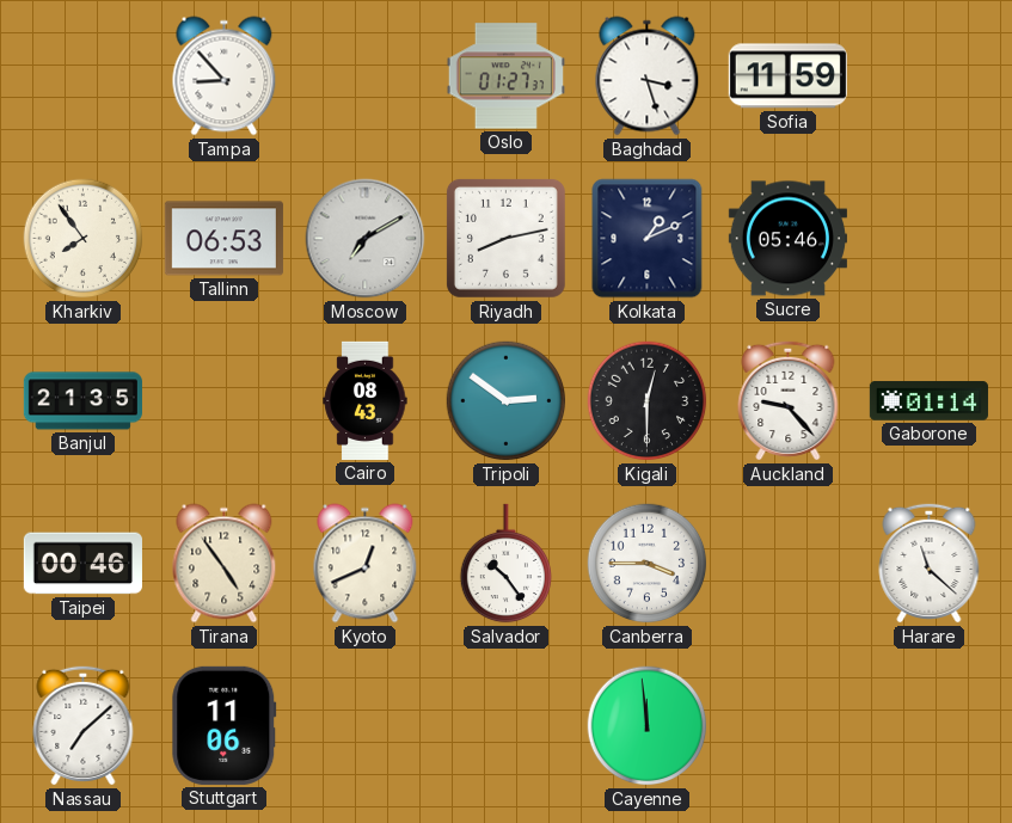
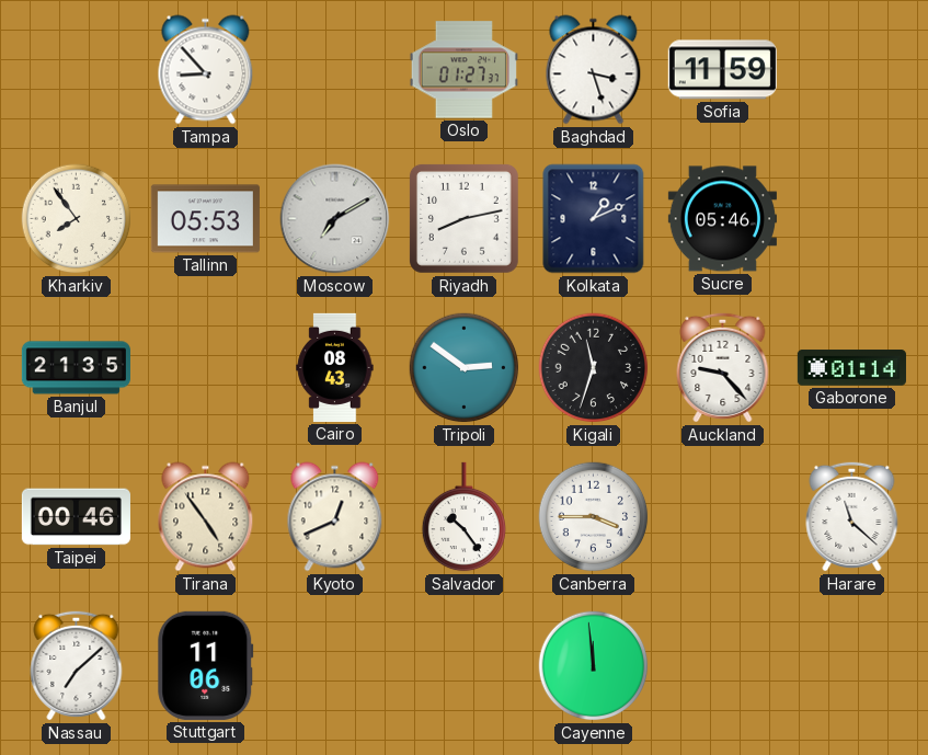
Tallinn: 06:53 -> 05:53
Kigali: 12:30 -> 11:33
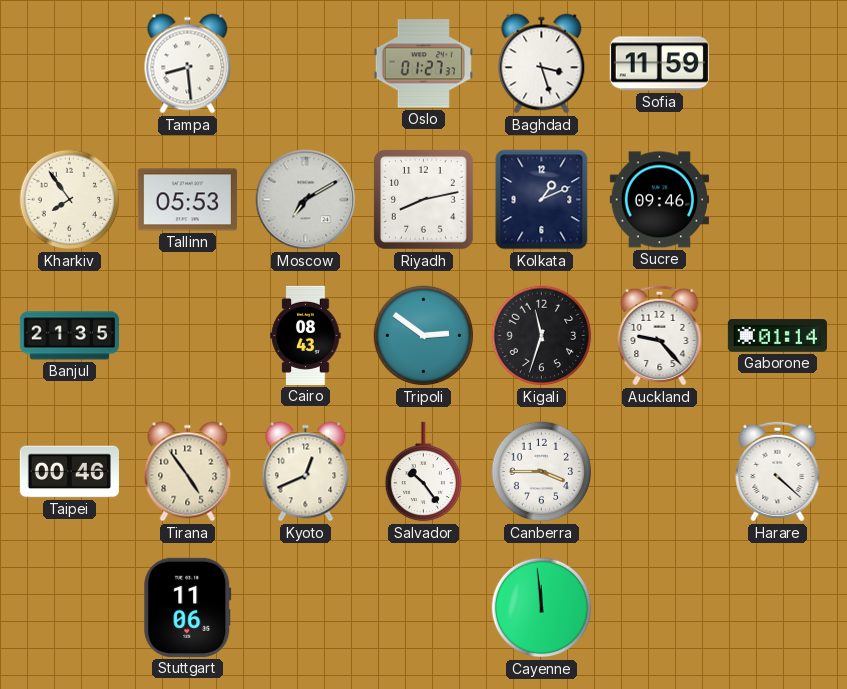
Tampa: 8:53 -> 8:29
Sucre: 05:46 -> 09:46
Harare: 11:22 -> 4:22
Nassau: 7:08 -> none
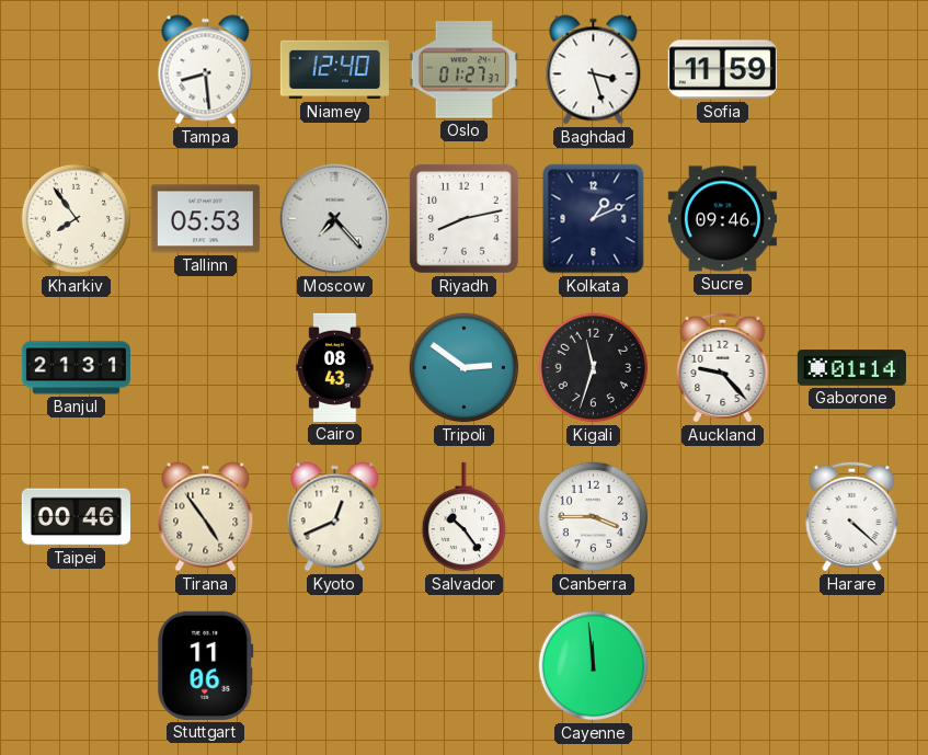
Niamey: none -> 12:40
Moscow: 7:10 -> 7:23
Banjul: 21:35 -> 21:31
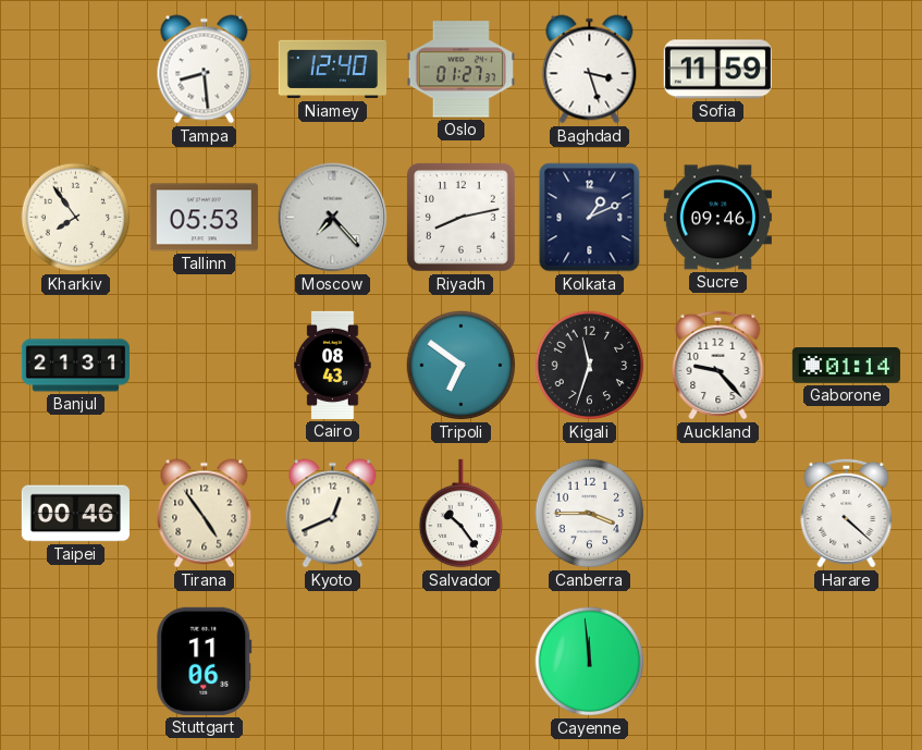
Tripoli: 2:51 -> 6:51
